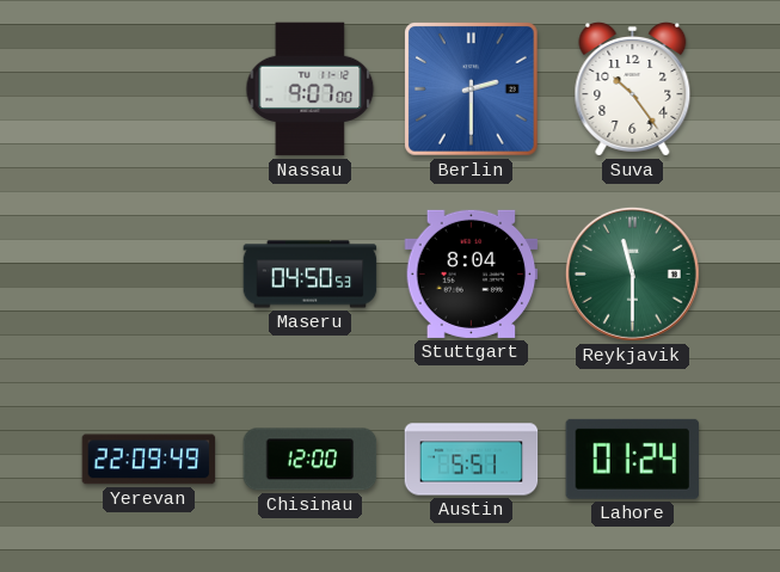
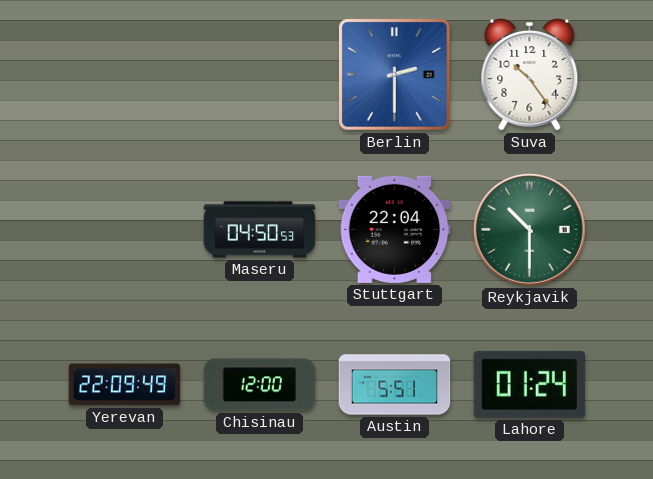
Nassau: 9:07 -> none
Stuttgart: 8:04 -> 22:04
Reykjavik: 11:30 -> 10:30
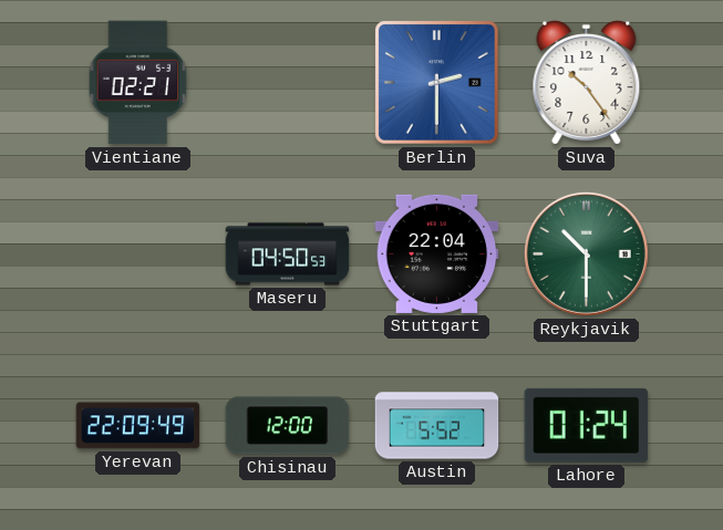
Vientiane: none -> 02:21
Austin: 5:51 -> 5:52
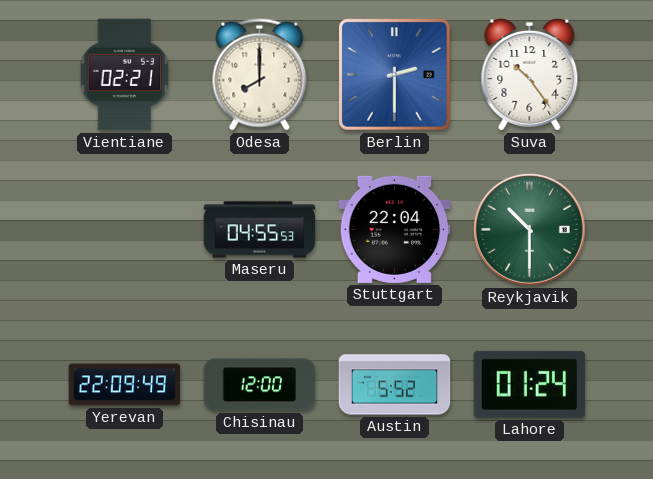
Odesa: none -> 8:00
Maseru: 04:50 -> 04:55
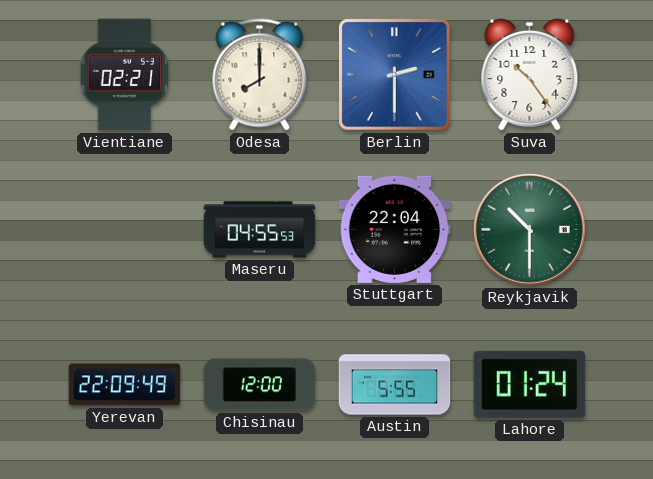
Austin: 5:52 -> 5:55
